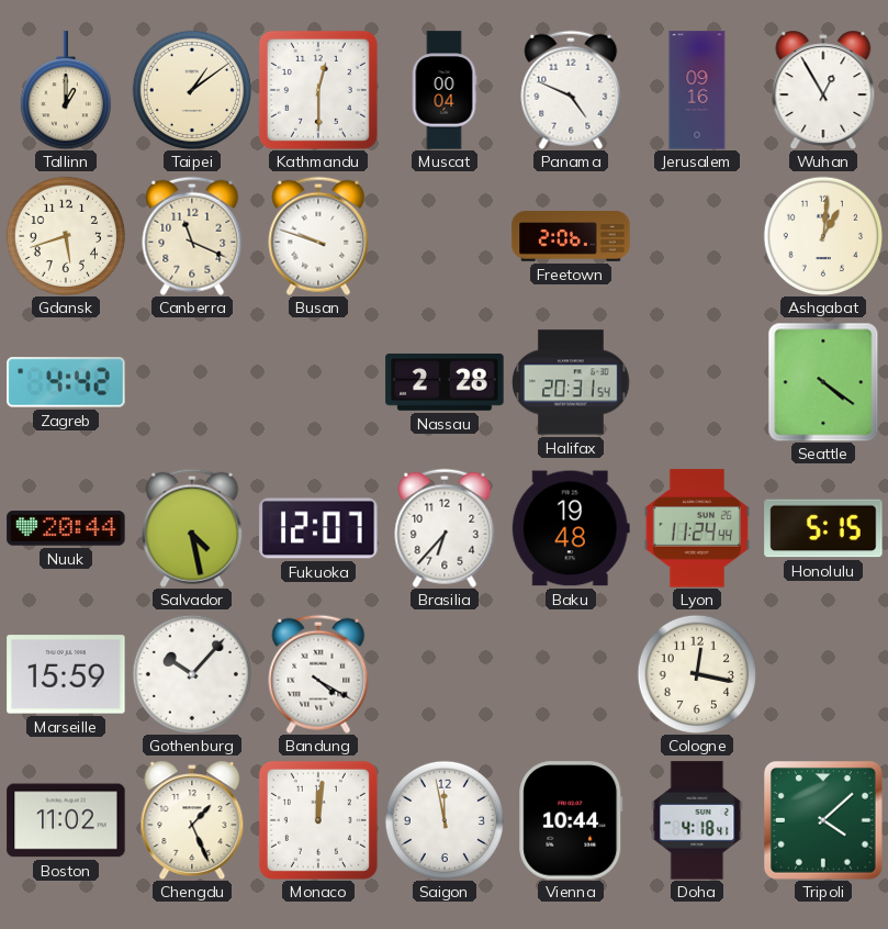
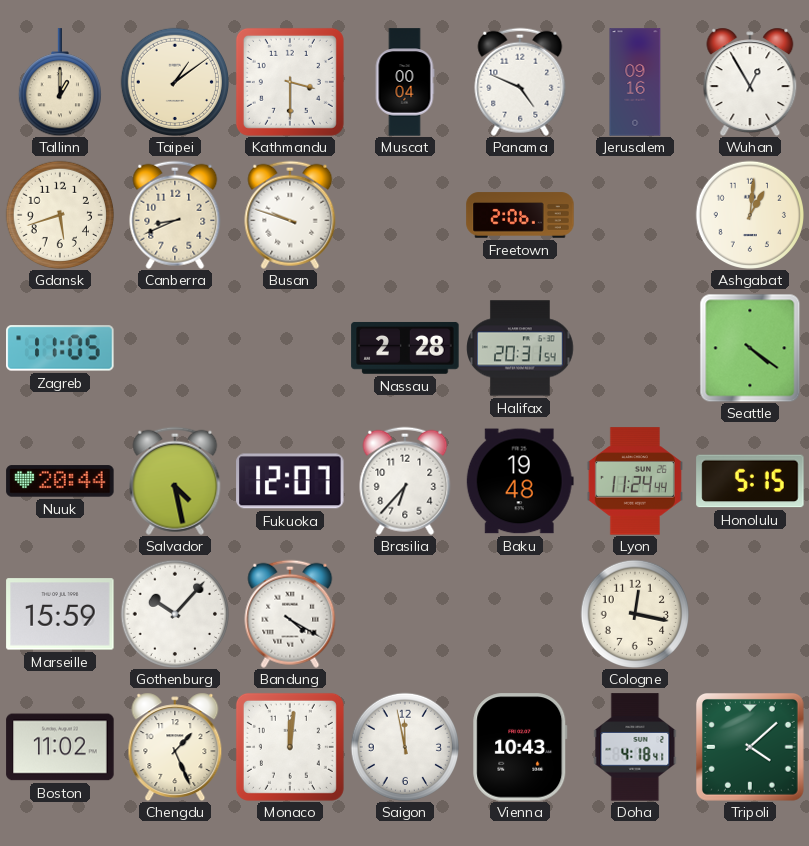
Kathmandu: 12:30 -> 3:30
Canberra: 11:19 -> 8:41
Zagreb: 4:42 -> 11:05
Vienna: 10:44 -> 10:43
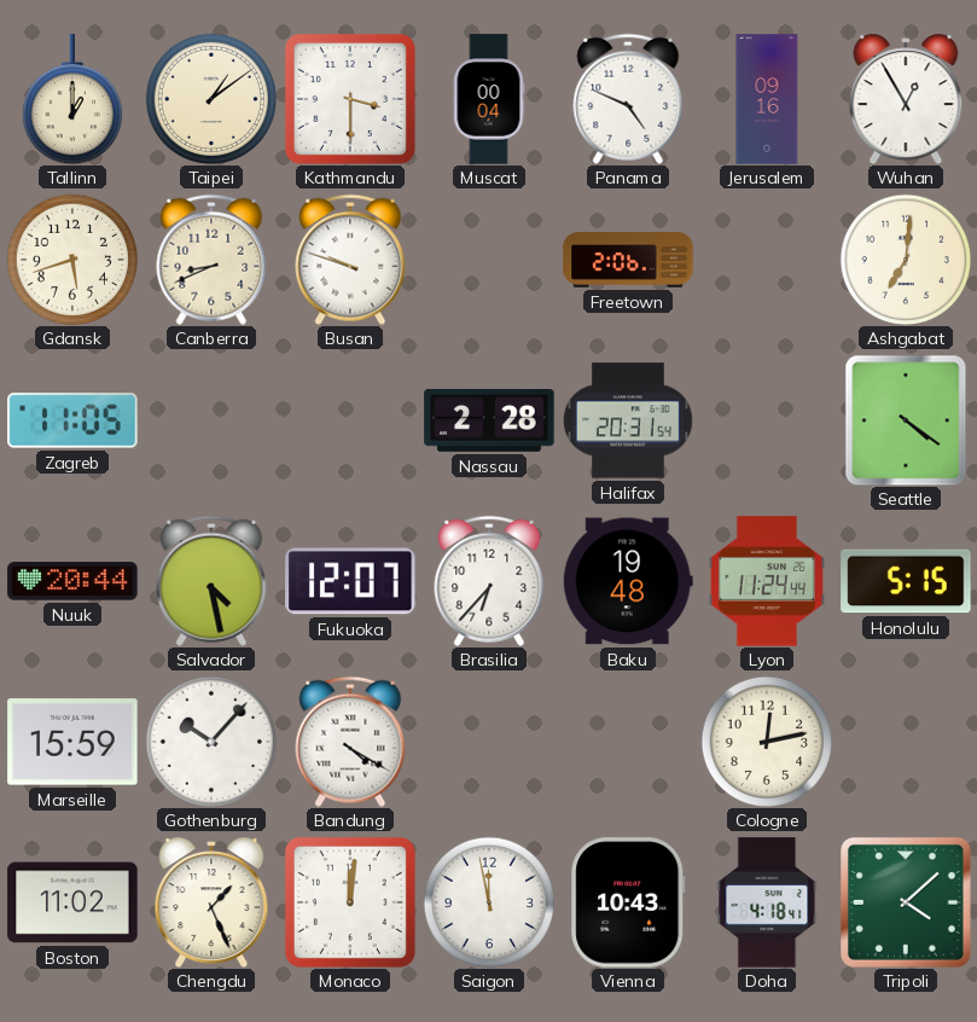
Ashgabat: 1:01 -> 7:01
Cologne: 12:17 -> 12:13
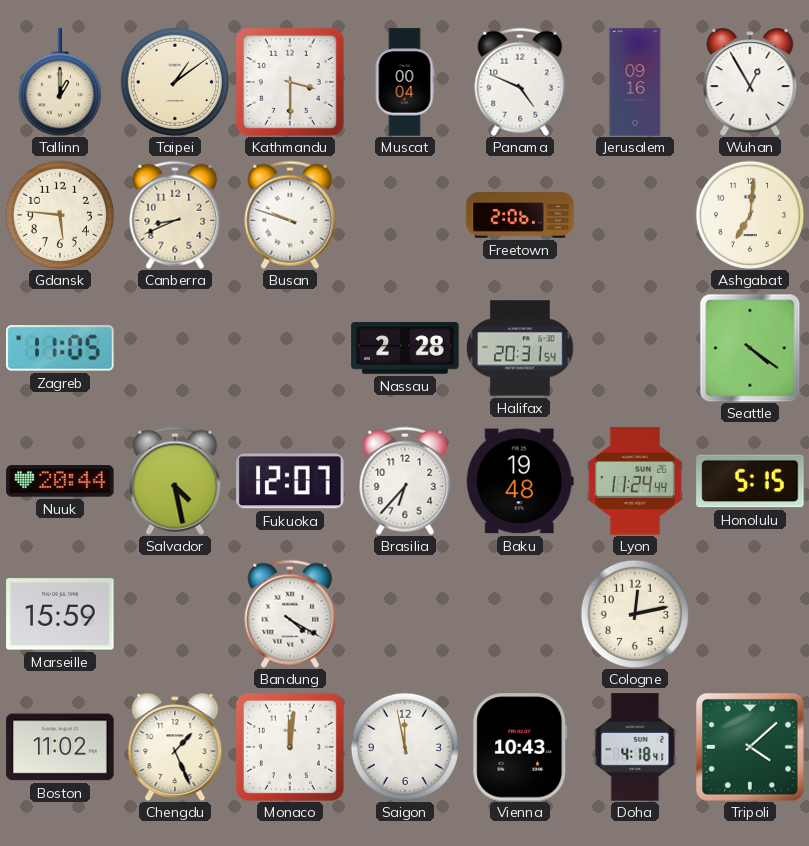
Gdansk: 5:42 -> 5:46
Gothenburg: 10:07 -> none
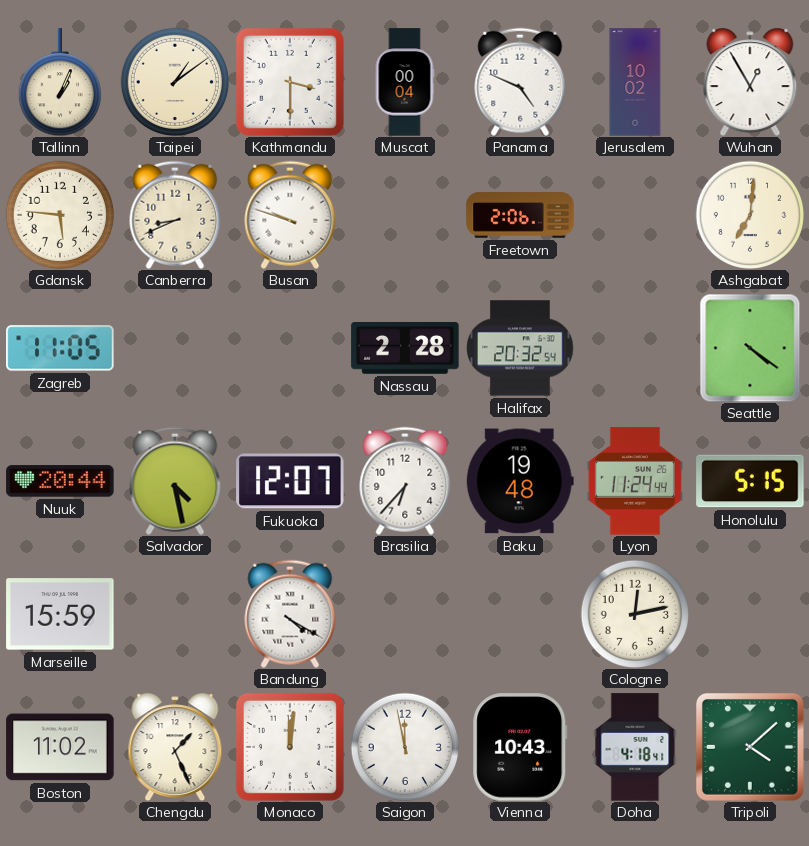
Tallinn: 1:00 -> 1:04
Jerusalem: 09:16 -> 10:02
Halifax: 20:31 -> 20:32
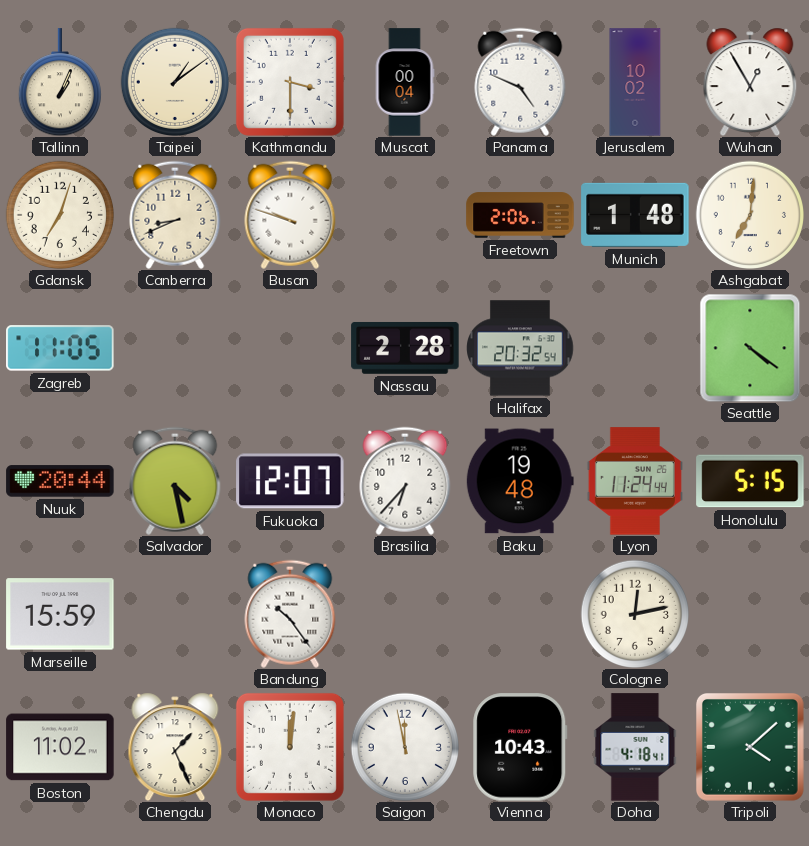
Gdansk: 5:46 -> 7:03
Munich: none -> 1:48
Bandung: 4:20 -> 10:24
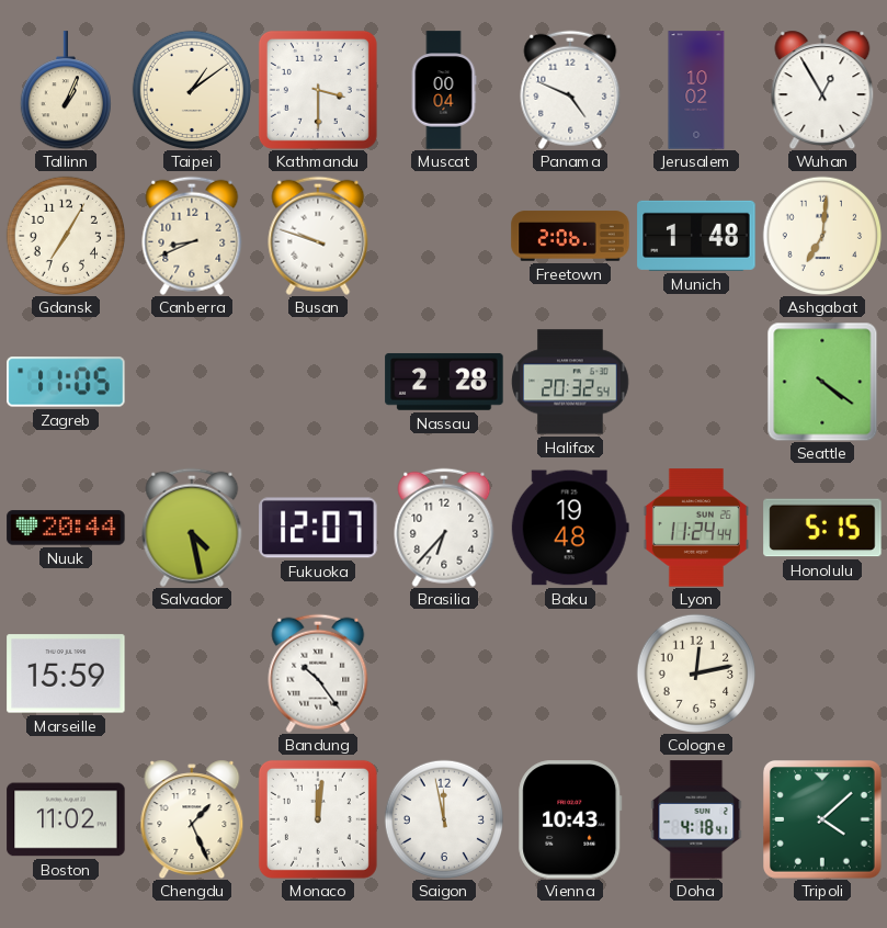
Gdansk: 7:03 -> 7:05
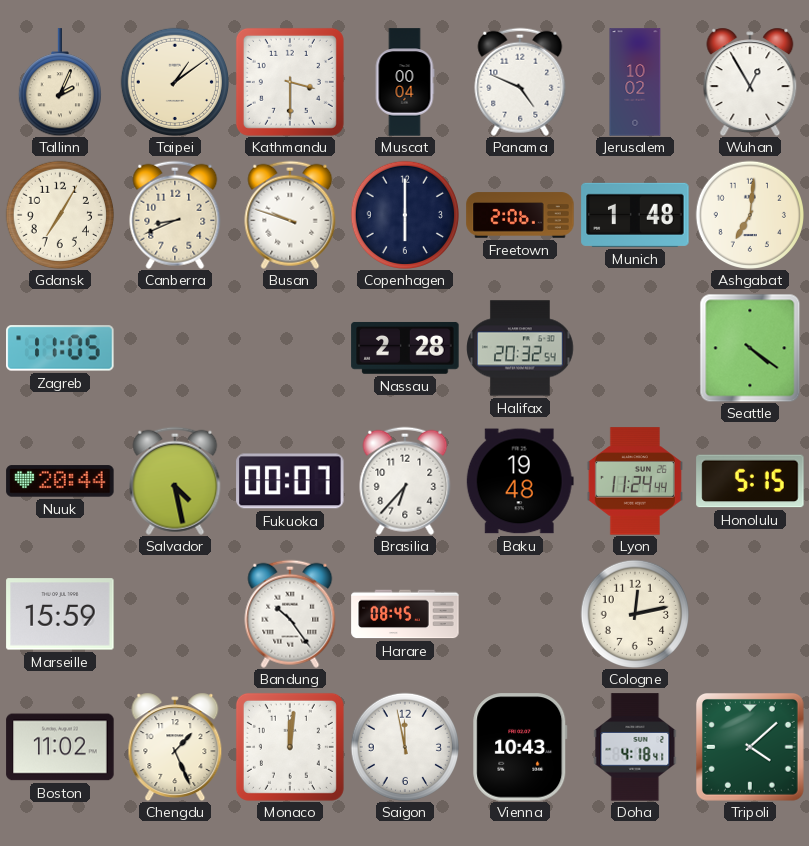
Tallinn: 1:04 -> 2:04
Copenhagen: none -> 6:00
Fukuoka: 12:07 -> 00:07
Harare: none -> 08:45
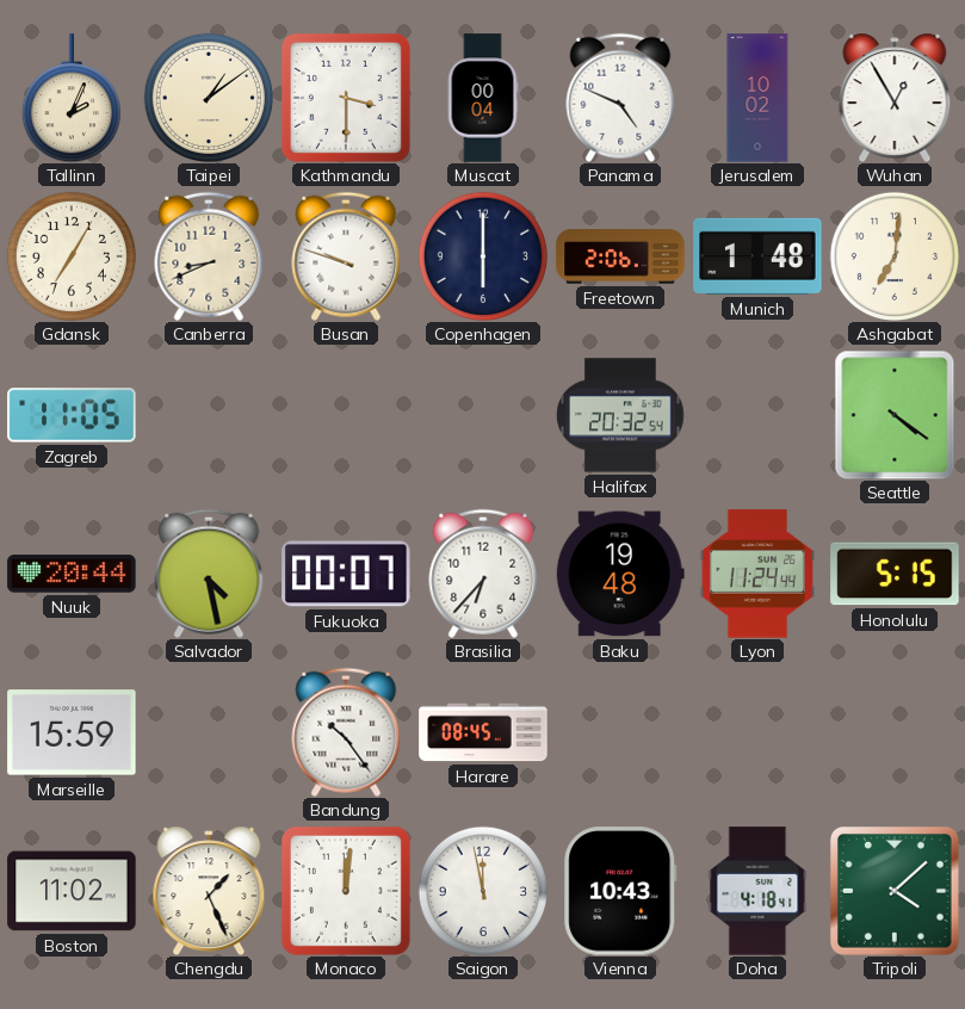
Nassau: 2:28 -> none
Cologne: 12:13 -> none
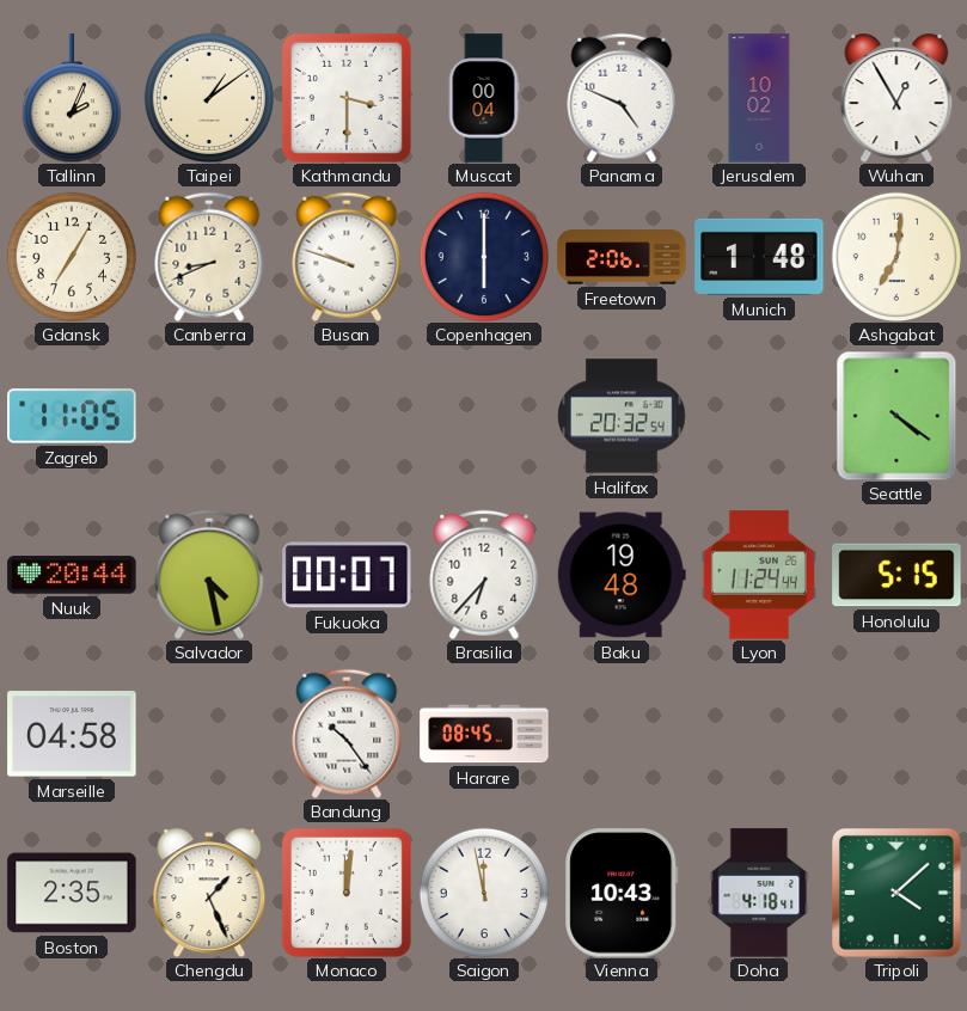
Marseille: 15:59 -> 04:58
Boston: 11:02 -> 2:35
